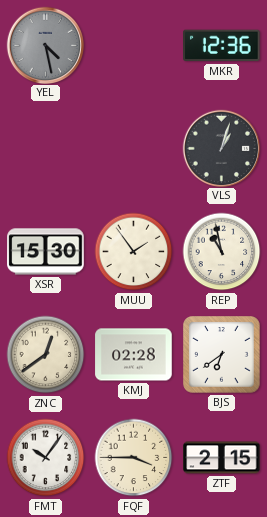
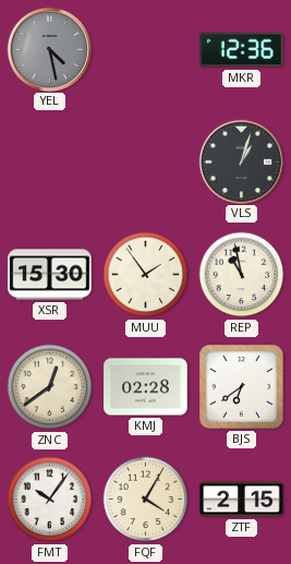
FQF: 3:45 -> 4:05
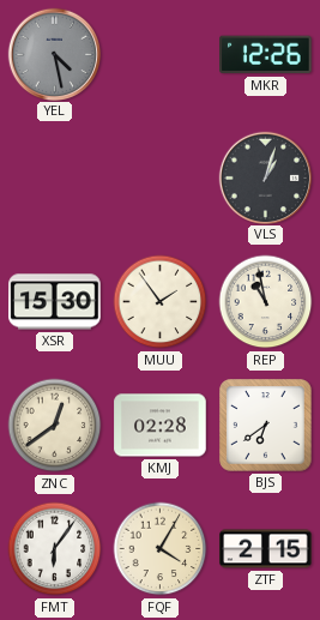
MKR: 12:36 -> 12:26
FMT: 10:06 -> 6:06
